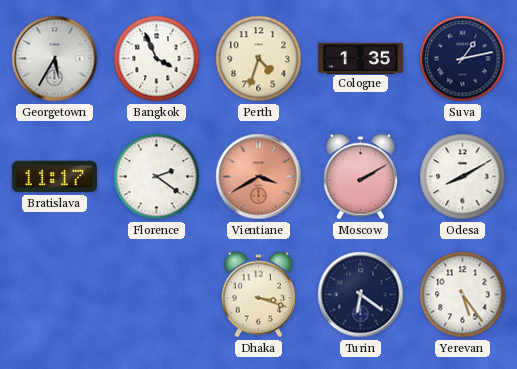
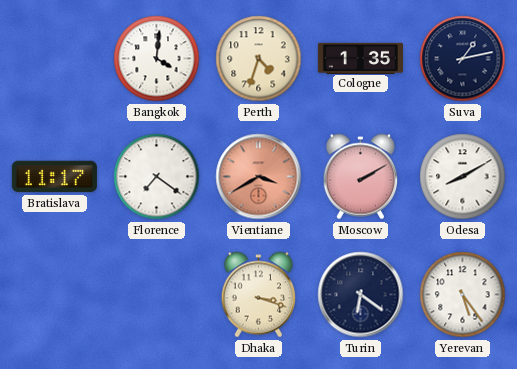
Georgetown: 5:35 -> none
Bangkok: 3:56 -> 4:01
Florence: 2:21 -> 7:21
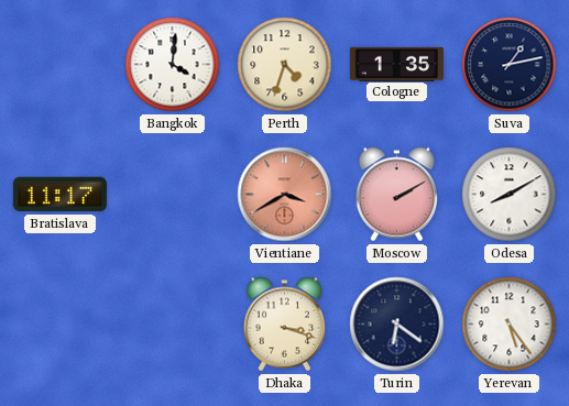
Florence: 7:21 -> none
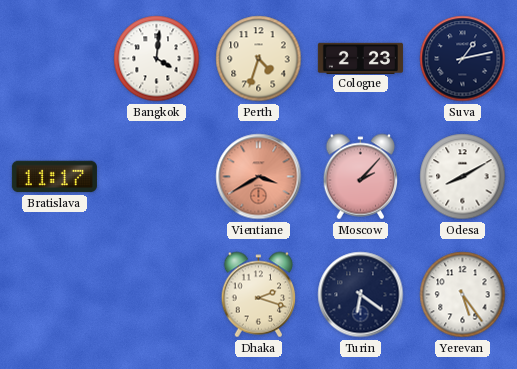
Cologne: 1:35 -> 2:23
Moscow: 2:10 -> 2:07
Dhaka: 3:18 -> 2:18
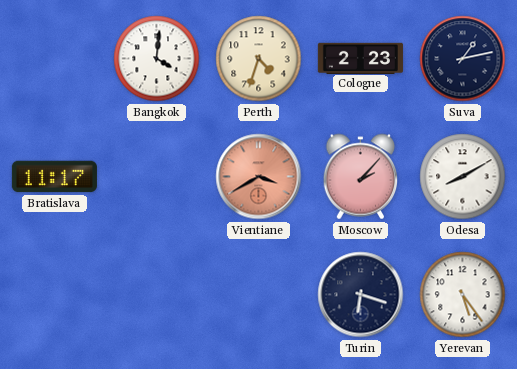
Dhaka: 2:18 -> none
Turin: 6:21 -> 6:18
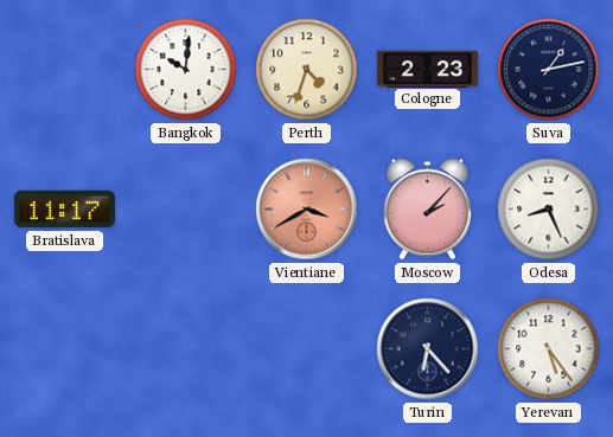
Bangkok: 4:01 -> 10:01
Odesa: 8:10 -> 8:26
Turin: 6:18 -> 6:23
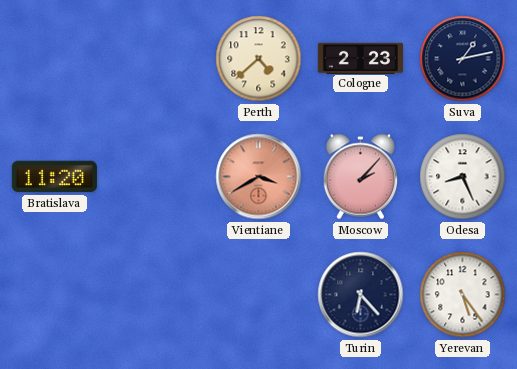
Bangkok: 10:01 -> none
Perth: 4:33 -> 4:38
Bratislava: 11:17 -> 11:20
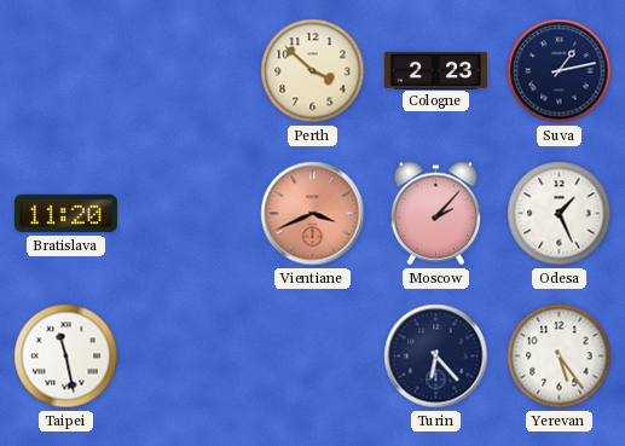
Perth: 4:38 -> 3:52
Vientiane: 3:40 -> 3:41
Odesa: 8:26 -> 1:26
Taipei: none -> 11:28
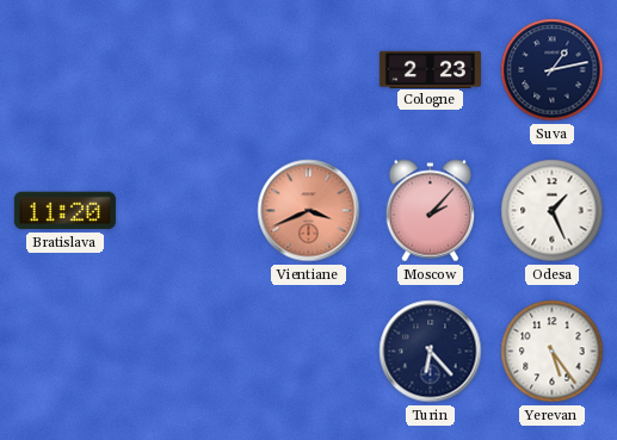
Perth: 3:52 -> none
Taipei: 11:28 -> none
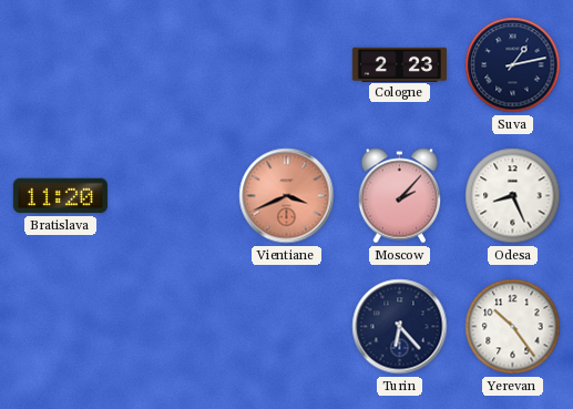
Odesa: 1:26 -> 8:26
Yerevan: 5:24 -> 10:24
